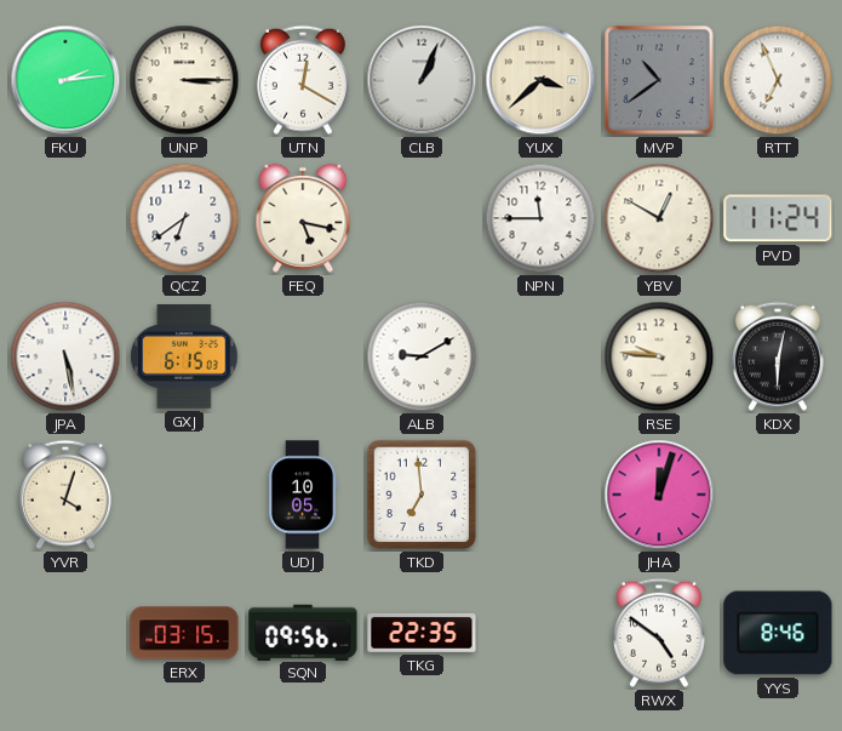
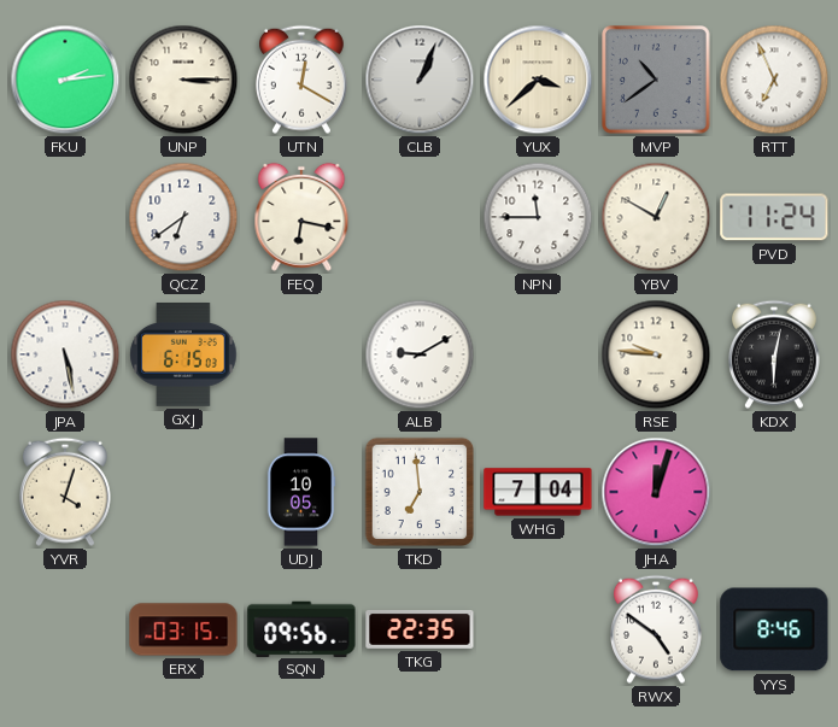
FEQ: 5:17 -> 6:17
WHG: none -> 7:04
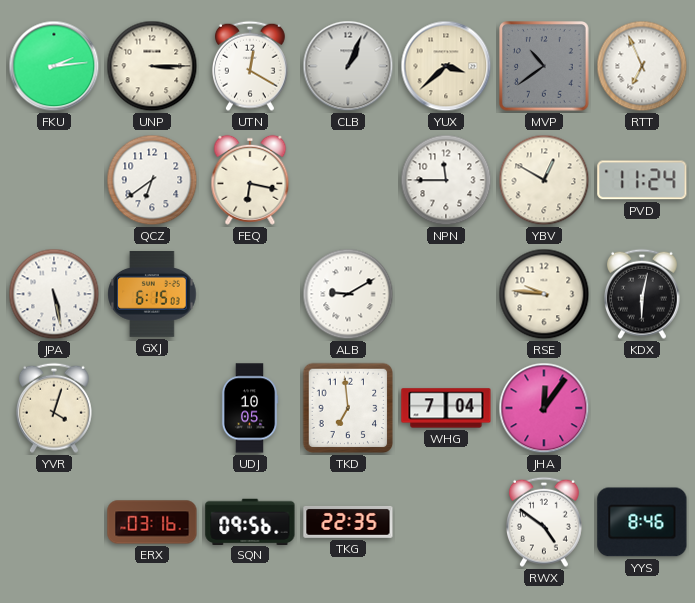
JHA: 12:03 -> 12:06
ERX: 03:15 -> 03:16
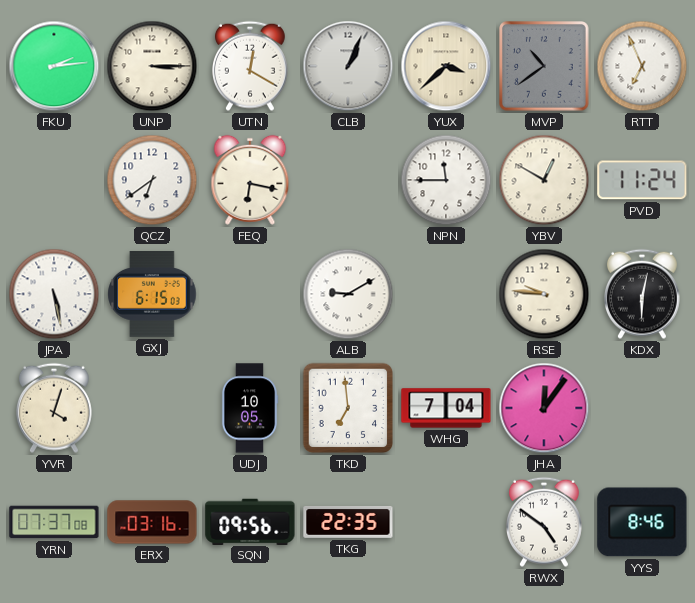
YRN: none -> 07:37
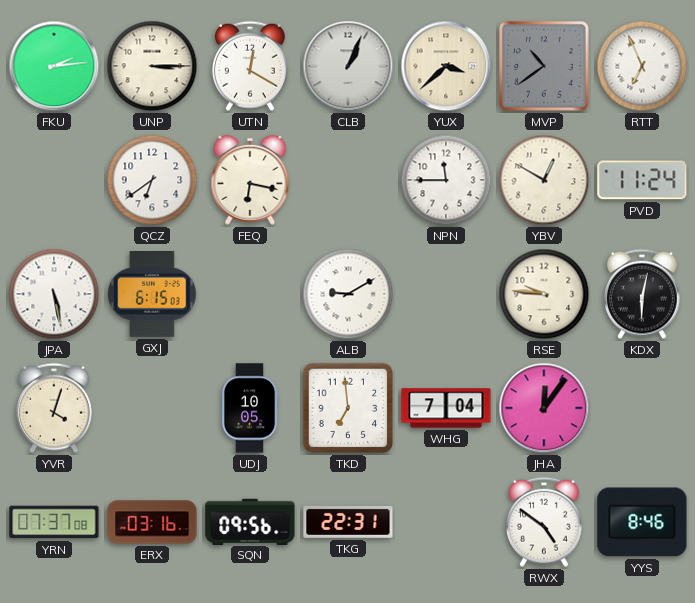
TKG: 22:35 -> 22:31
